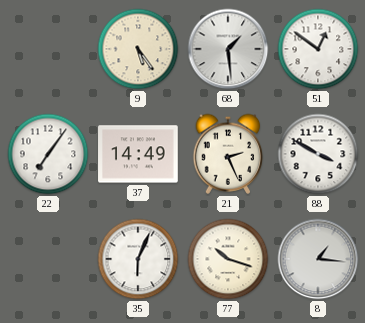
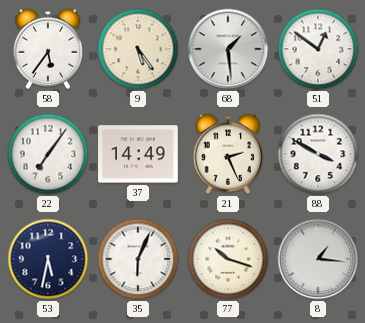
58: none -> 5:36
53: none -> 5:32
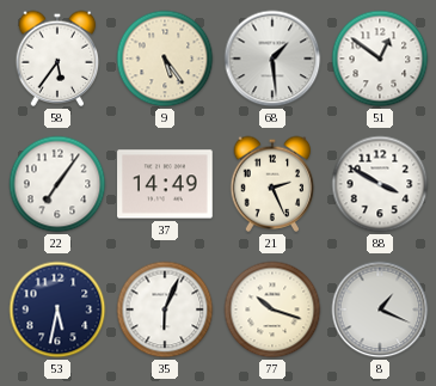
8: 1:16 -> 1:19
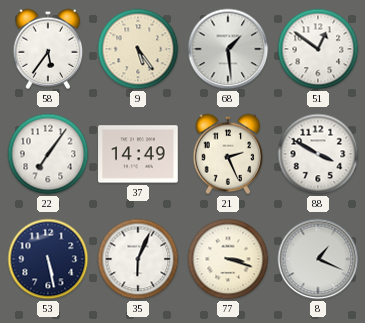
53: 5:32 -> 5:28
77: 10:18 -> 3:18
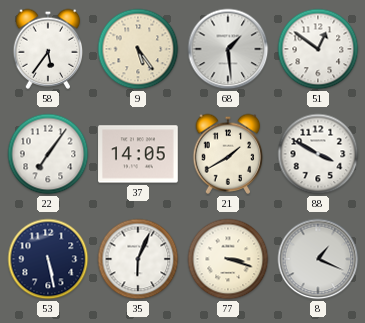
37: 14:49 -> 14:05
21: 2:26 -> 1:40
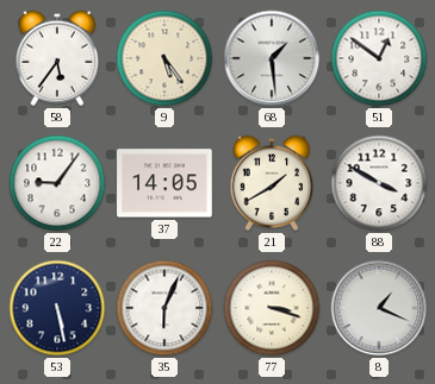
22: 7:06 -> 9:06
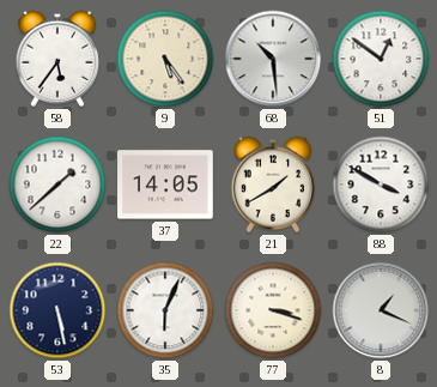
68: 1:29 -> 10:29
22: 9:06 -> 1:38
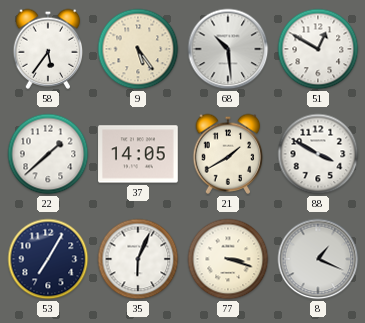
51: 12:51 -> 12:50
53: 5:28 -> 7:05
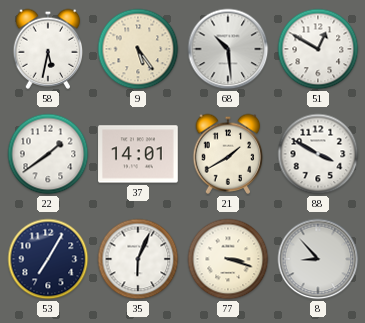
58: 5:36 -> 5:32
22: 1:38 -> 1:39
37: 14:05 -> 14:01
8: 1:19 -> 8:53
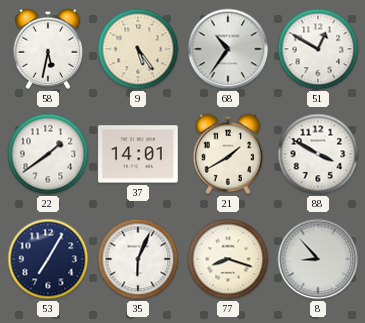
68: 10:29 -> 10:36
77: 3:18 -> 8:18
